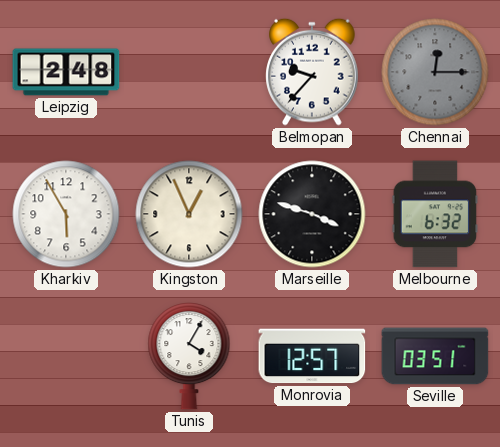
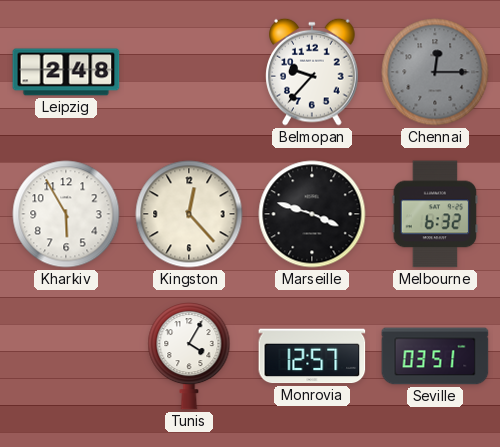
Kingston: 12:56 -> 12:23
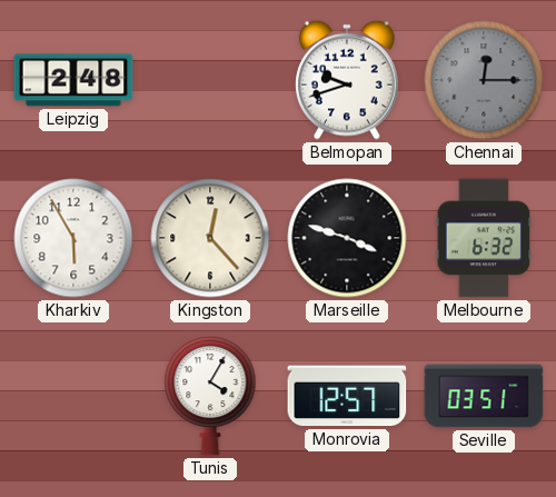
Belmopan: 9:37 -> 9:42
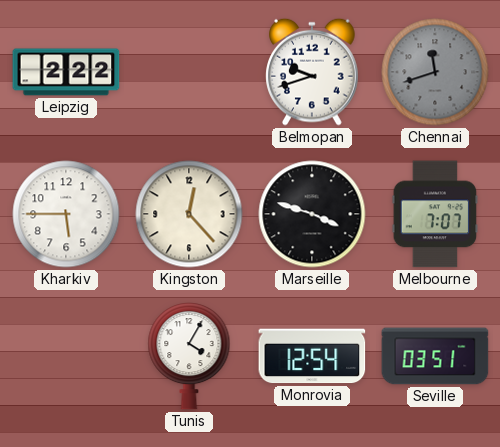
Leipzig: 2:48 -> 2:22
Chennai: 12:15 -> 11:42
Kharkiv: 5:55 -> 5:45
Melbourne: 6:32 -> 7:07
Monrovia: 12:57 -> 12:54
